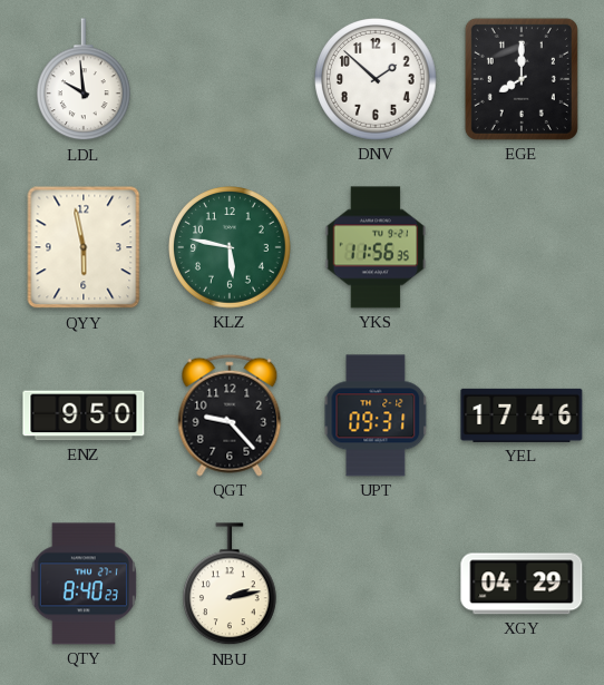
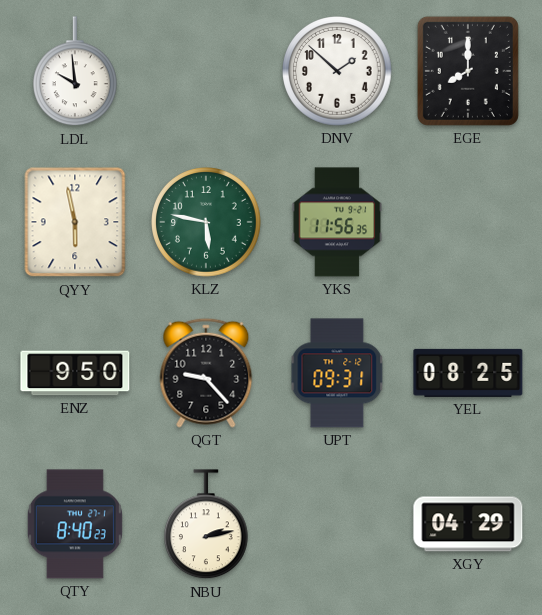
YEL: 17:46 -> 08:25
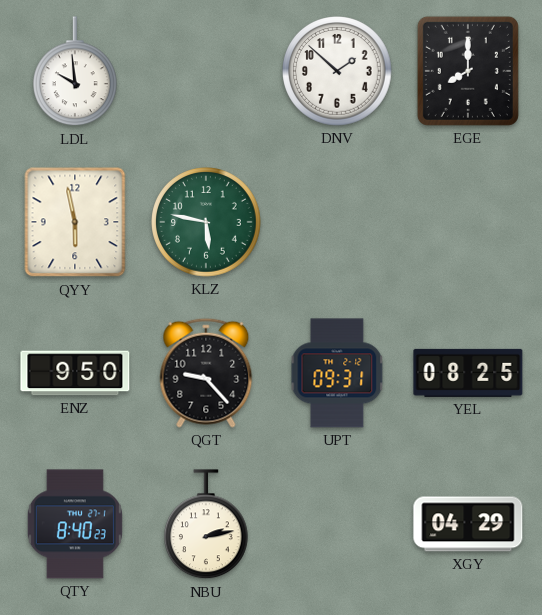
YKS: 11:56 -> none
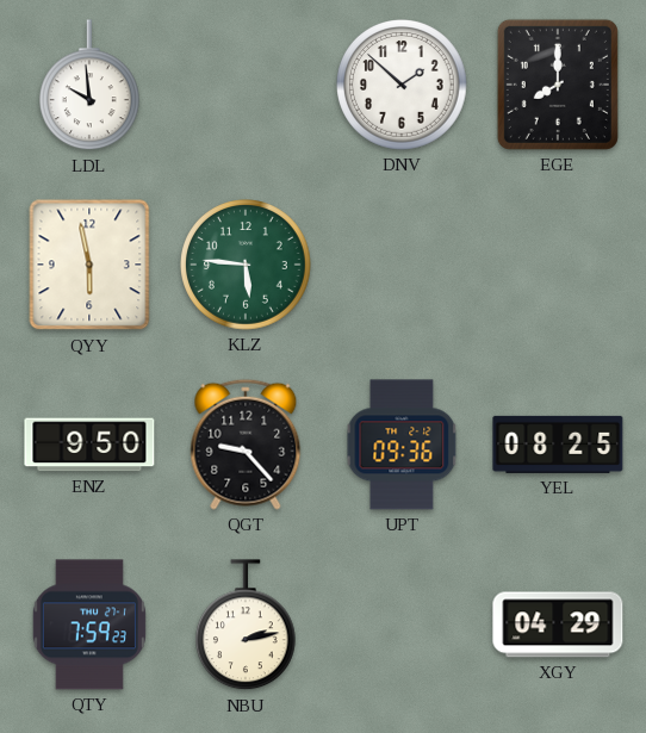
KLZ: 5:47 -> 5:46
UPT: 09:31 -> 09:36
QTY: 8:40 -> 7:59
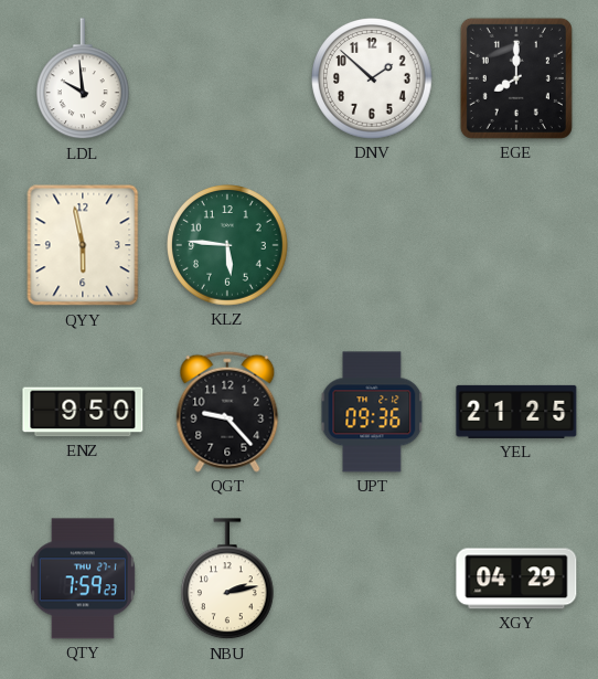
YEL: 08:25 -> 21:25
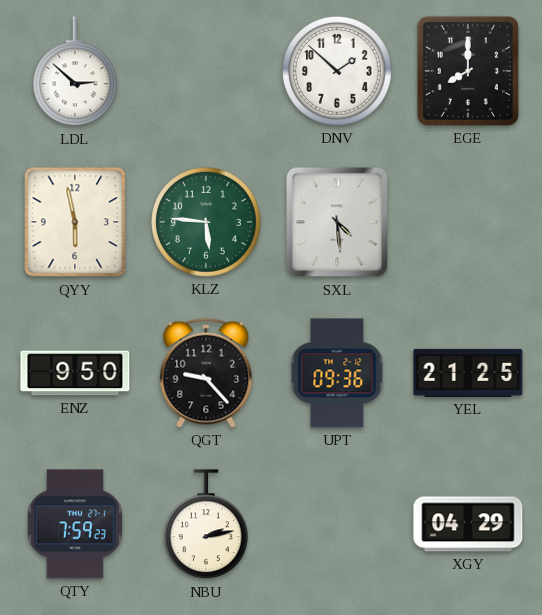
LDL: 9:59 -> 2:52
SXL: none -> 4:29
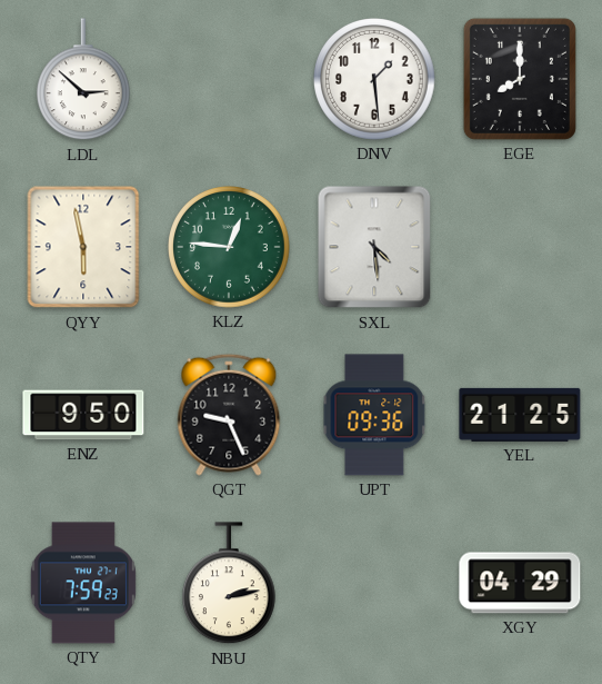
DNV: 1:52 -> 1:29
KLZ: 5:46 -> 12:46
QGT: 9:23 -> 9:26
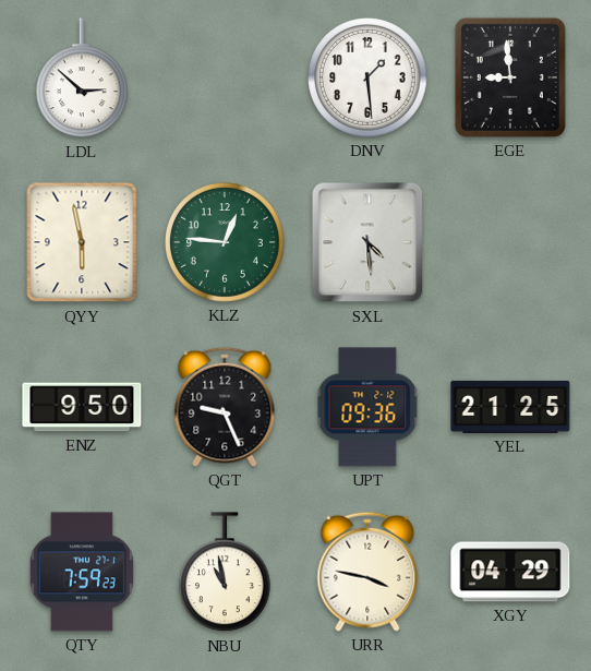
EGE: 8:00 -> 8:59
NBU: 2:13 -> 10:58
URR: none -> 3:47
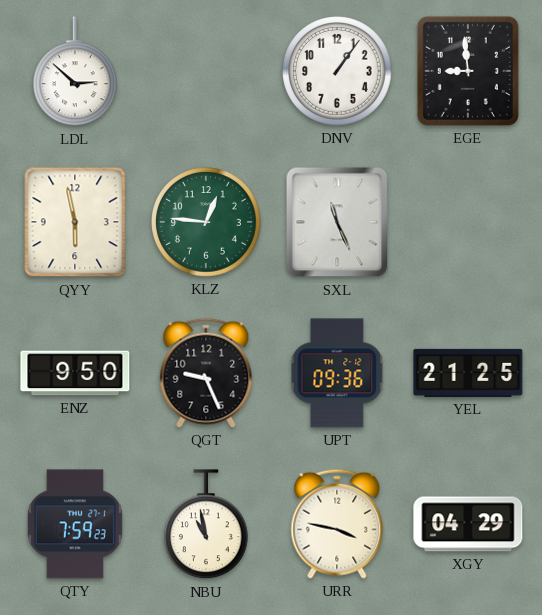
DNV: 1:29 -> 1:06
SXL: 4:29 -> 11:26
